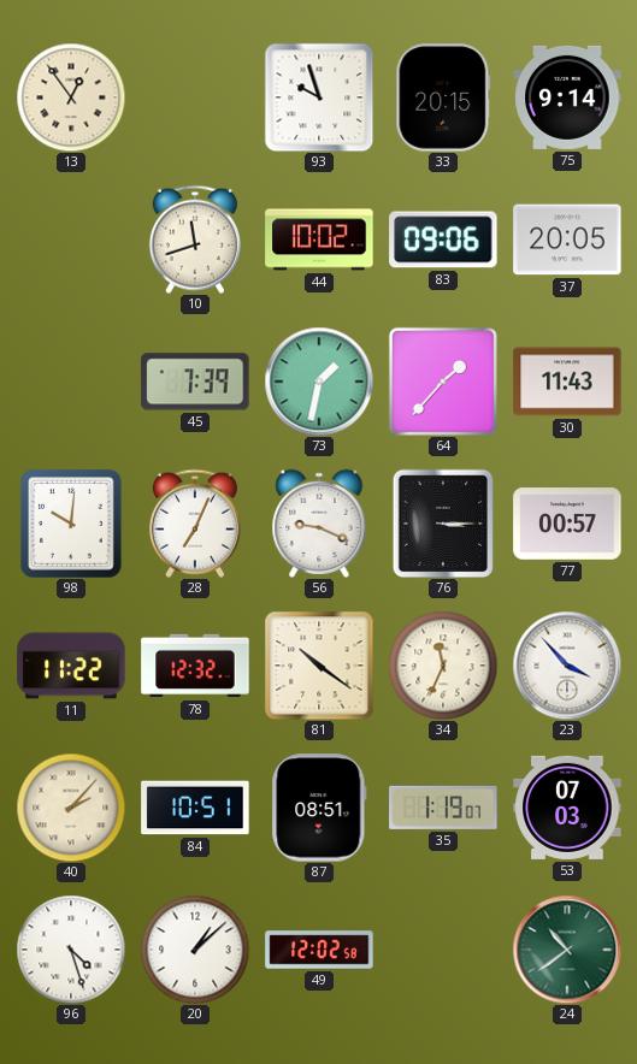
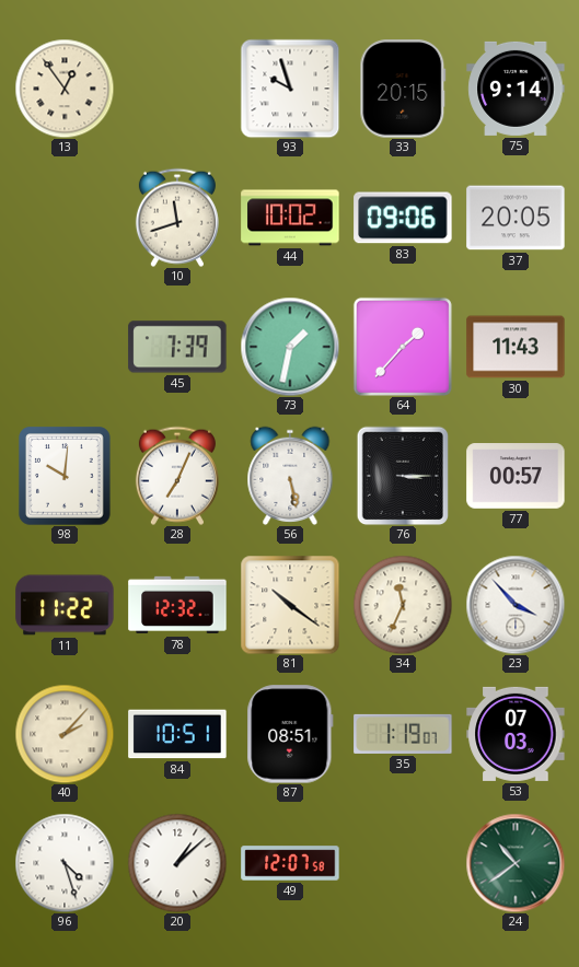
56: 9:19 -> 5:28
49: 12:02 -> 12:07
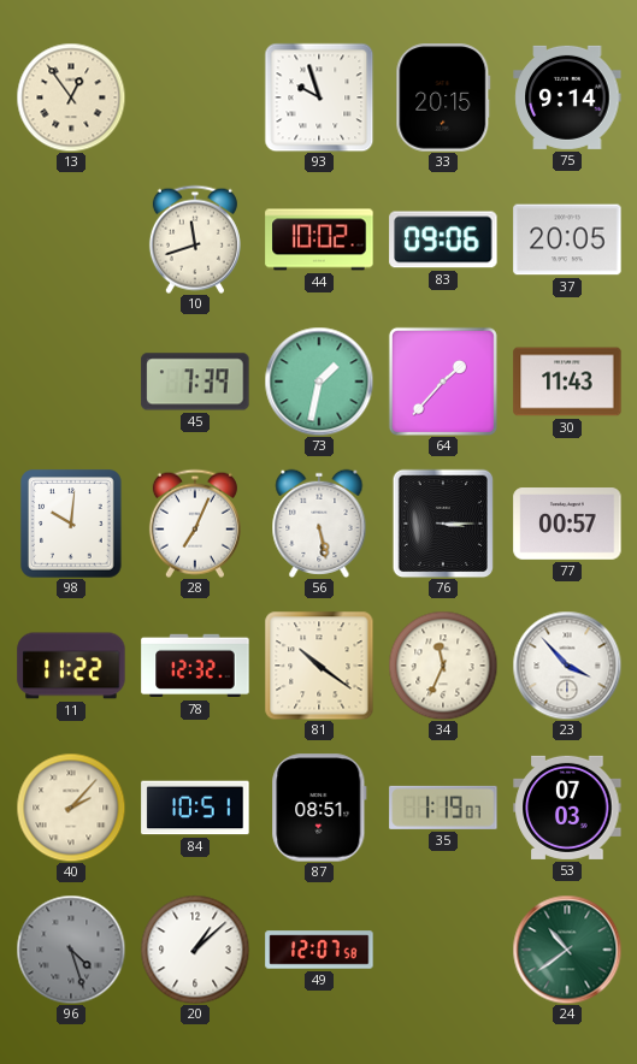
96 dial: white -> grey
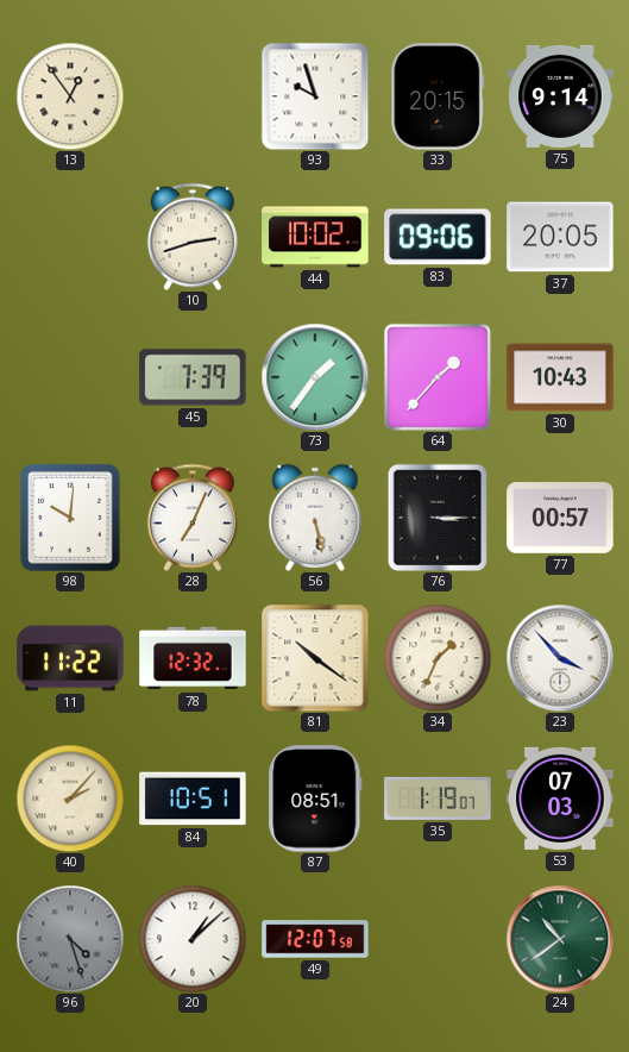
10: 11:42 -> 2:42
73: 1:32 -> 1:36
30: 11:43 -> 10:43
34: 11:34 -> 1:34
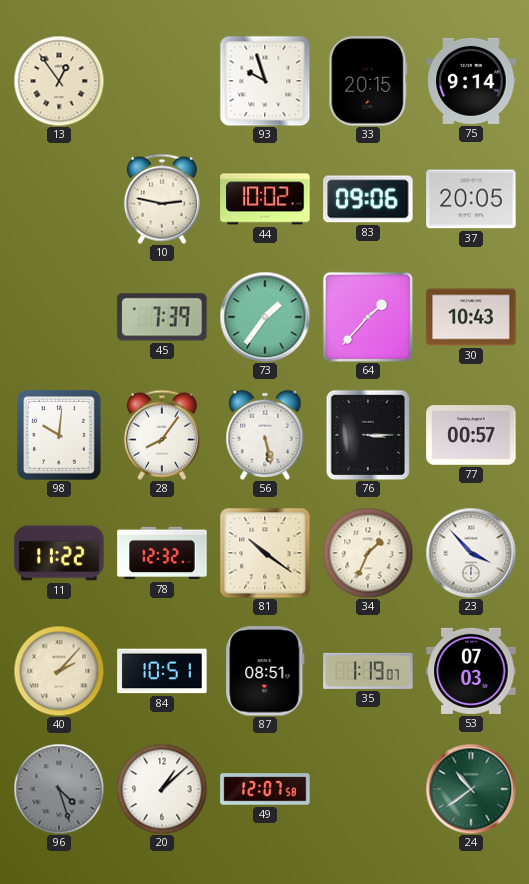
10: 2:42 -> 2:47
28: 7:04 -> 8:06
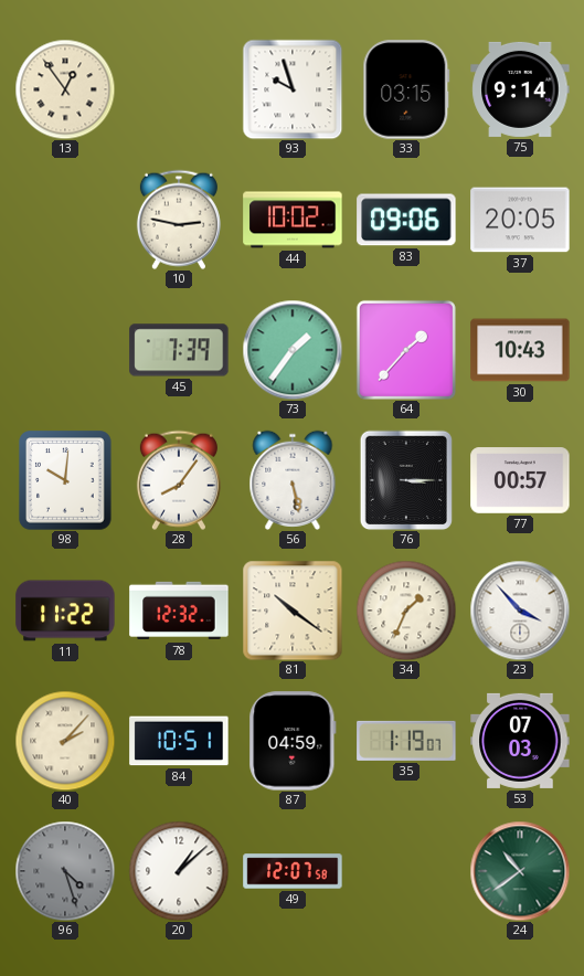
33: 20:15 -> 03:15
87: 08:51 -> 04:59
